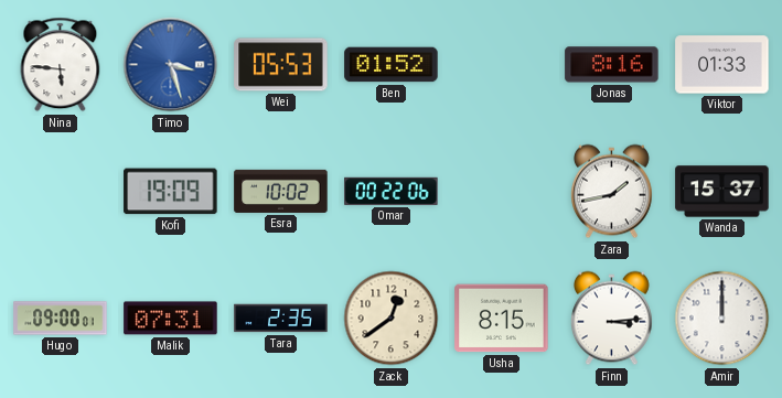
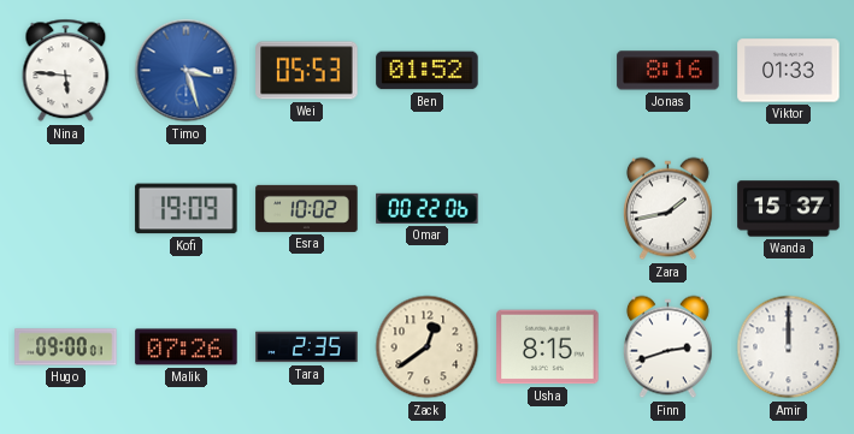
Malik: 07:31 -> 07:26
Finn: 3:14 -> 2:42
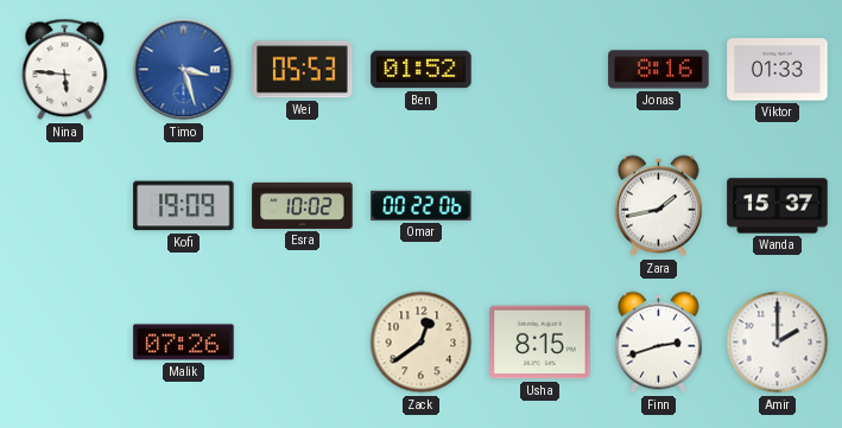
Hugo: 09:00 -> none
Tara: 2:35 -> none
Amir: 12:00 -> 2:00
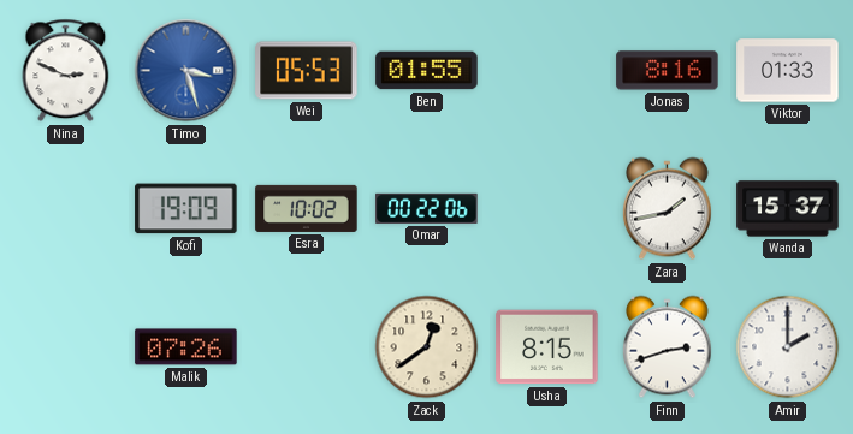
Nina: 5:46 -> 2:49
Ben: 01:52 -> 01:55
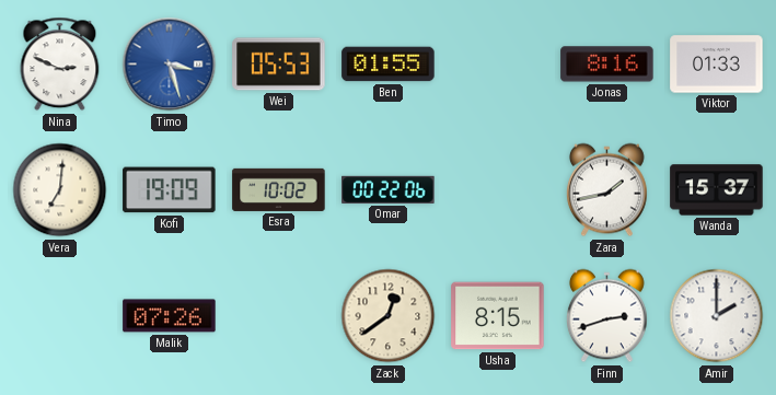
Vera: none -> 7:01
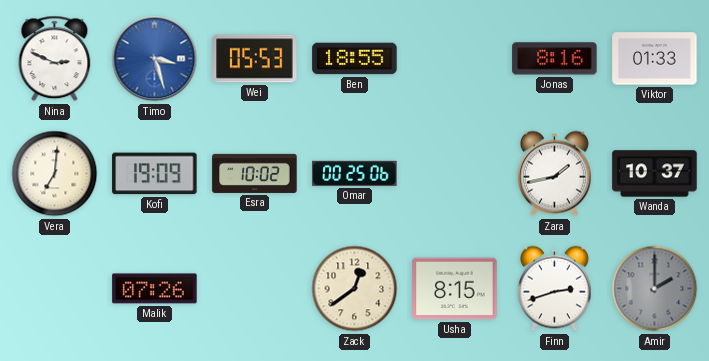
Ben: 01:55 -> 18:55
Omar: 00:22 -> 00:25
Wanda: 15:37 -> 10:37
Amir dial: white -> grey
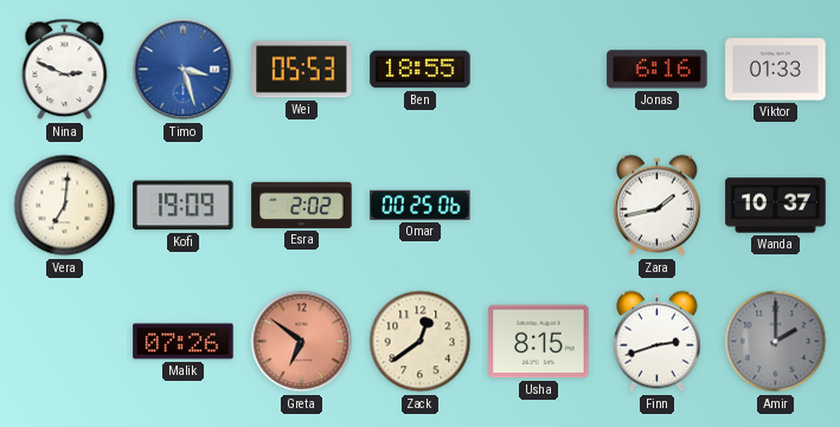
Jonas: 8:16 -> 6:16
Esra: 10:02 -> 2:02
Greta: none -> 6:51
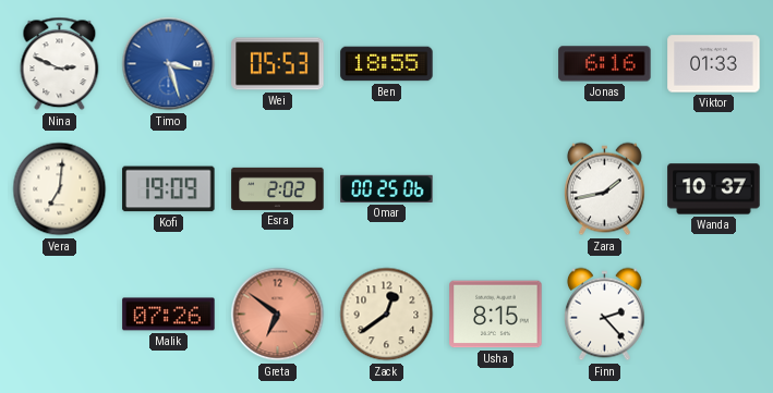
Finn: 2:42 -> 2:23
Amir: 2:00 -> none
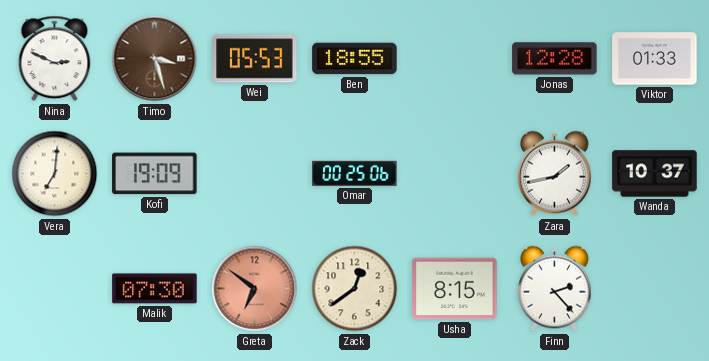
Timo dial: blue -> brown
Jonas: 6:16 -> 12:28
Esra: 2:02 -> none
Malik: 07:26 -> 07:30
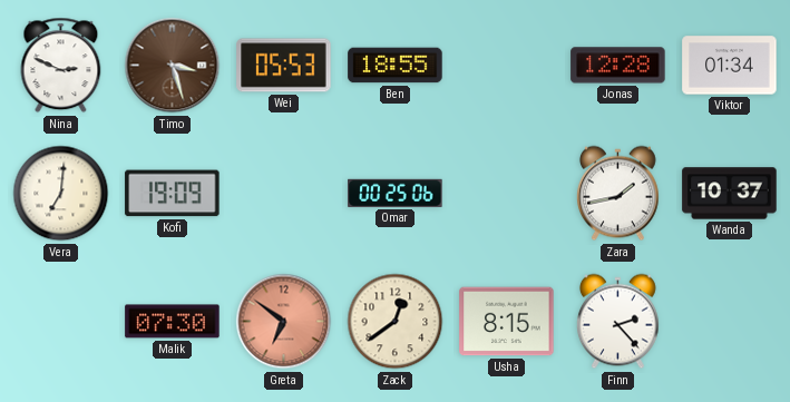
Viktor: 01:33 -> 01:34
